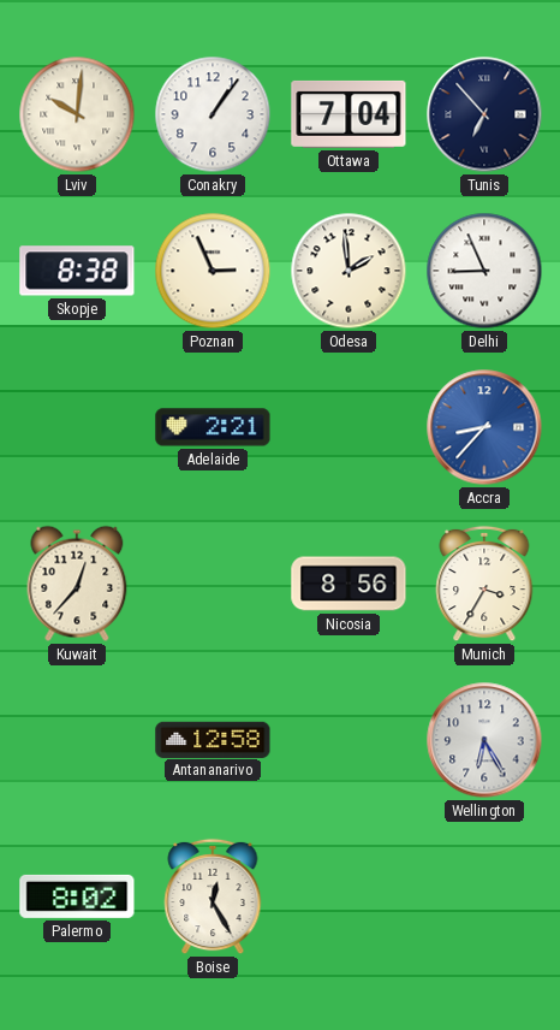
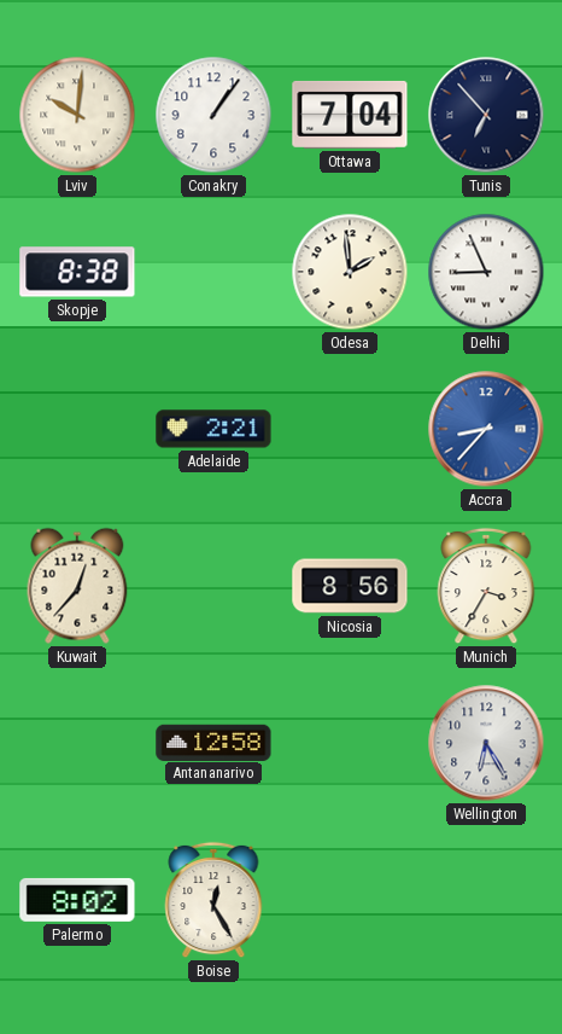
Poznan: 2:56 -> none
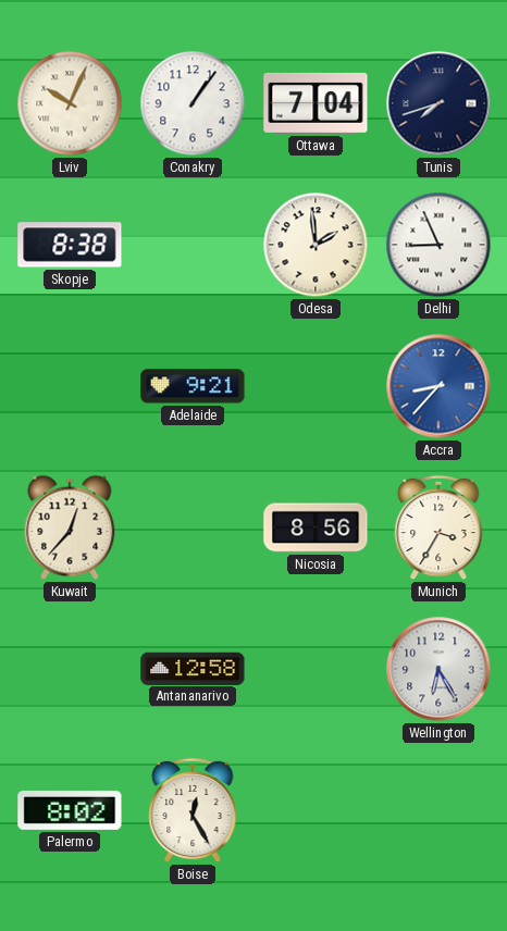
Lviv: 10:01 -> 10:04
Tunis: 6:53 -> 7:42
Adelaide: 2:21 -> 9:21
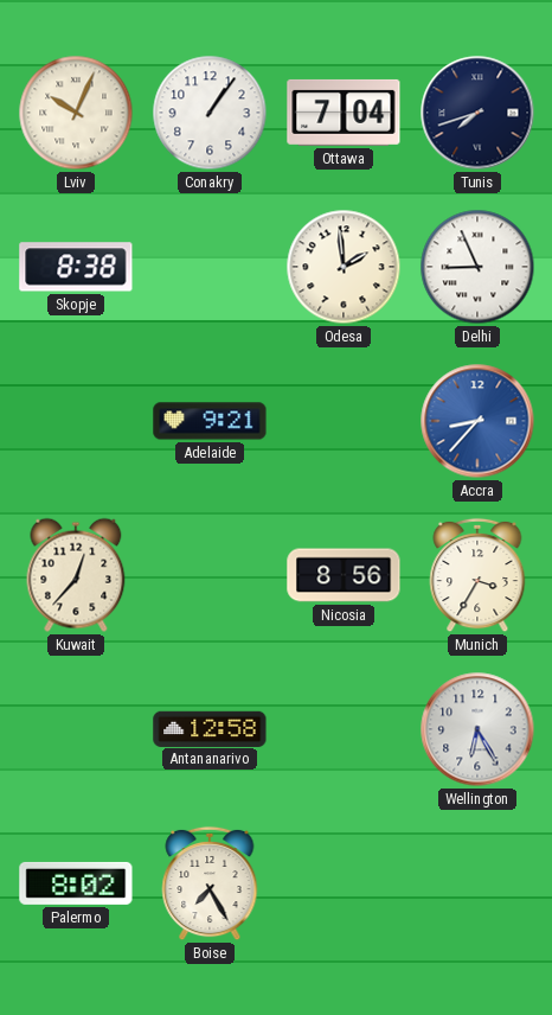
Boise: 12:25 -> 7:25
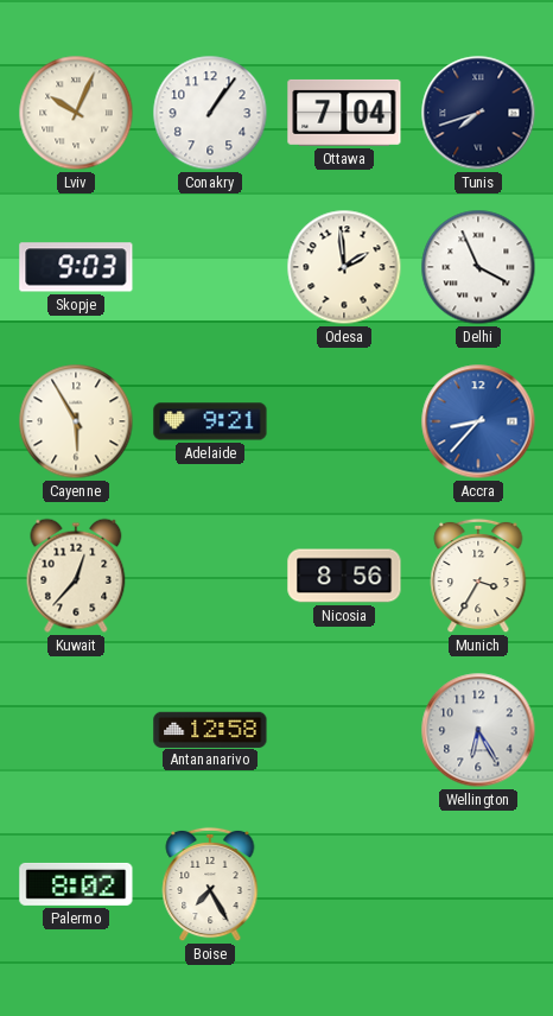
Skopje: 8:38 -> 9:03
Delhi: 8:56 -> 3:56
Cayenne: none -> 5:55
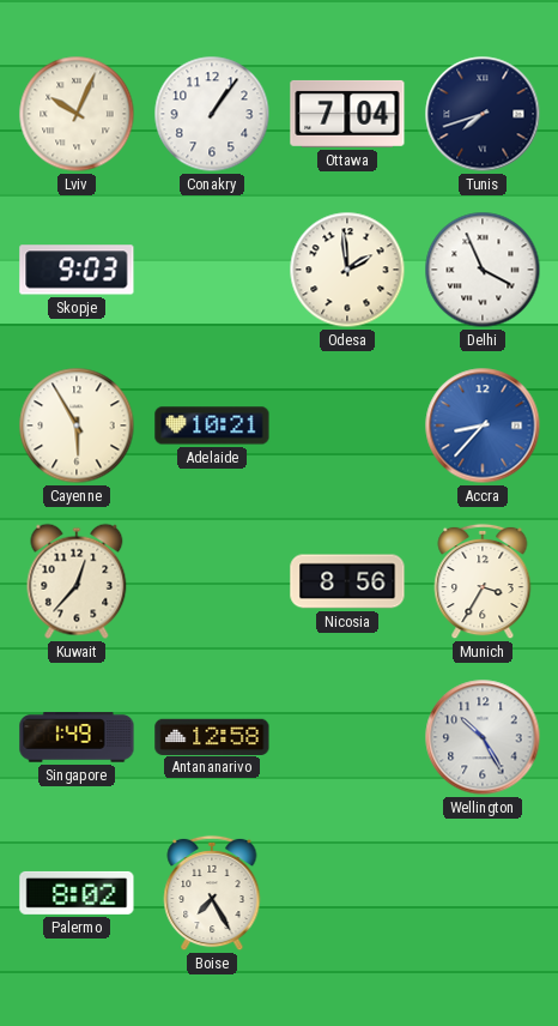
Adelaide: 9:21 -> 10:21
Singapore: none -> 1:49
Wellington: 6:25 -> 10:25
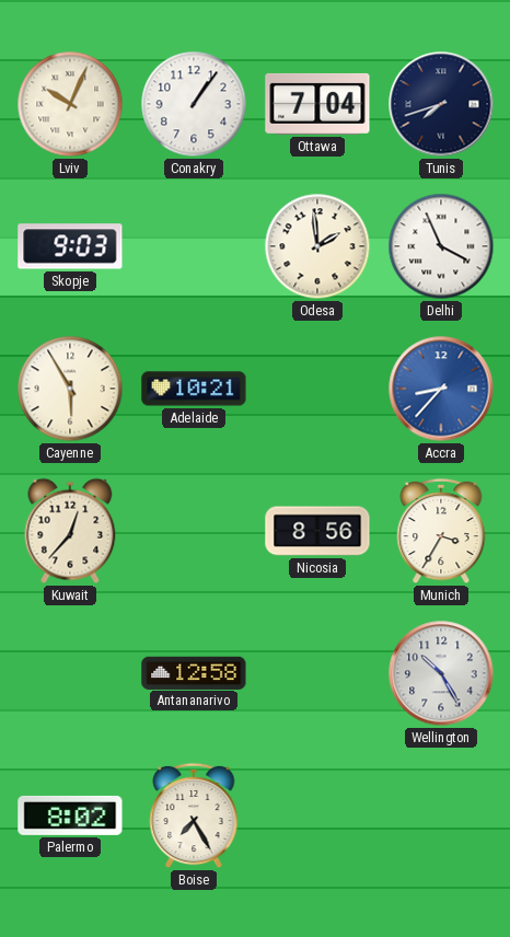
Singapore: 1:49 -> none
